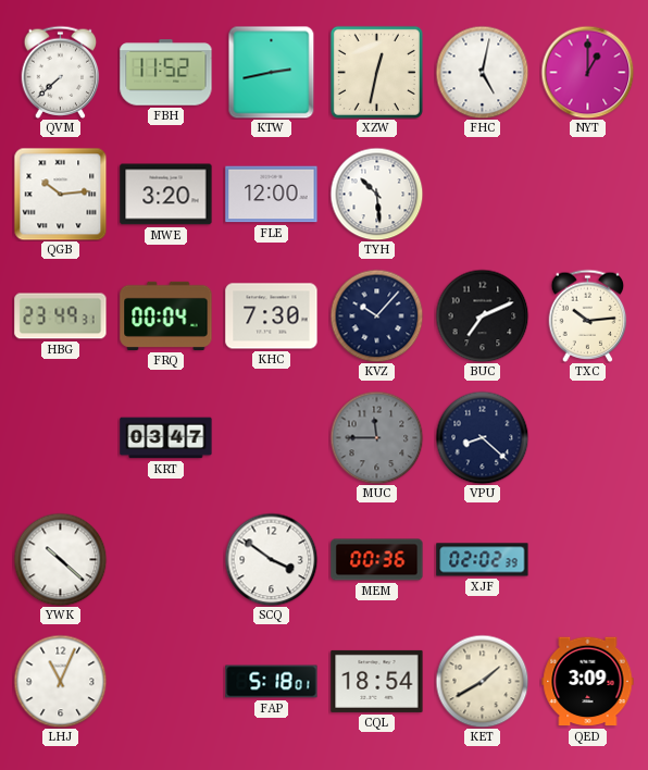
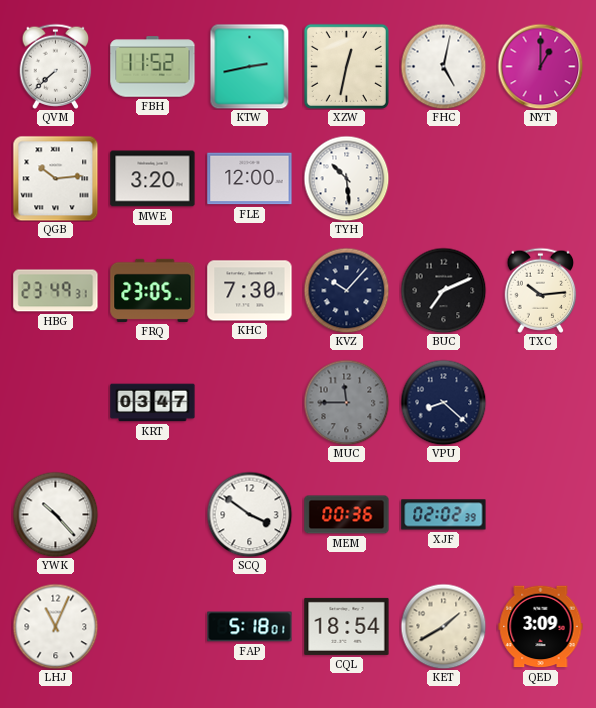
FRQ: 00:04 -> 23:05
YWK: 10:22 -> 10:23
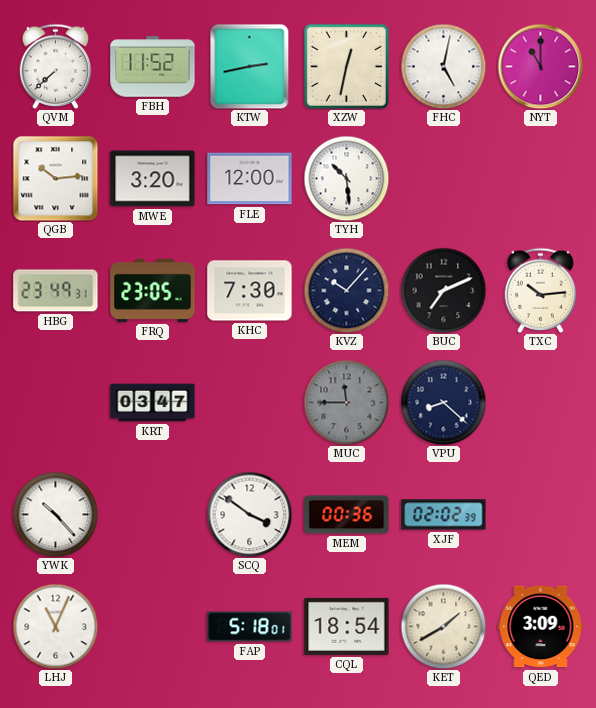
NYT: 1:00 -> 11:00
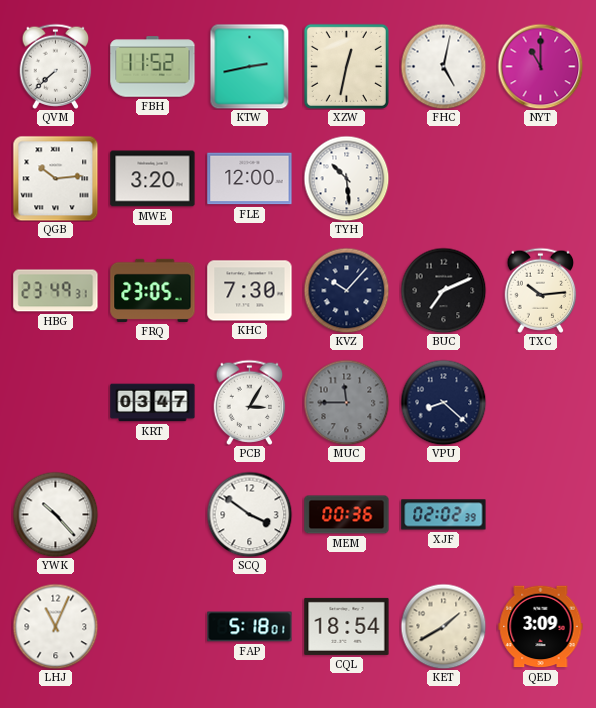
PCB: none -> 3:05
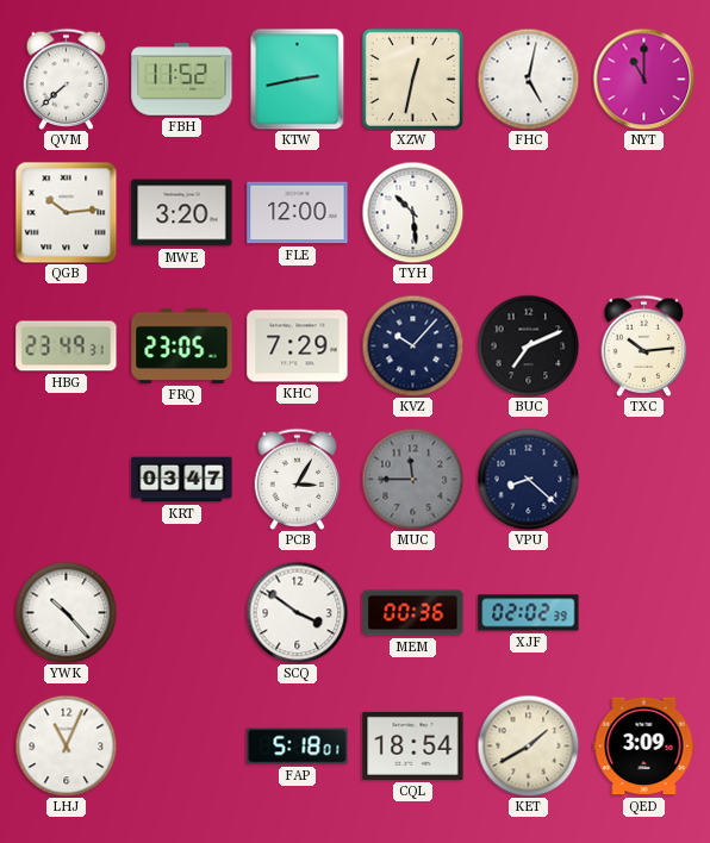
KHC: 7:30 -> 7:29
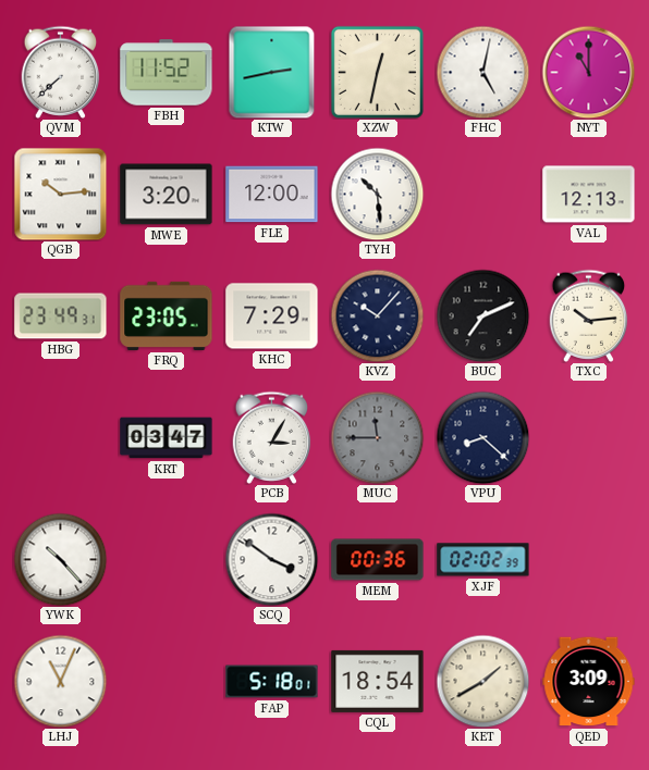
VAL: none -> 12:13
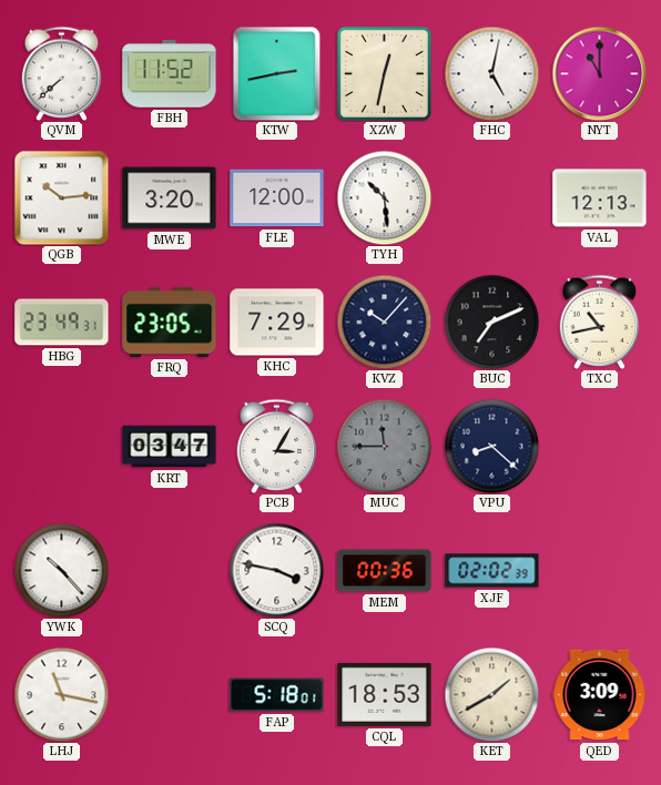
TXC: 10:14 -> 10:43
SCQ: 3:51 -> 3:47
LHJ: 11:04 -> 11:17
CQL: 18:54 -> 18:53
